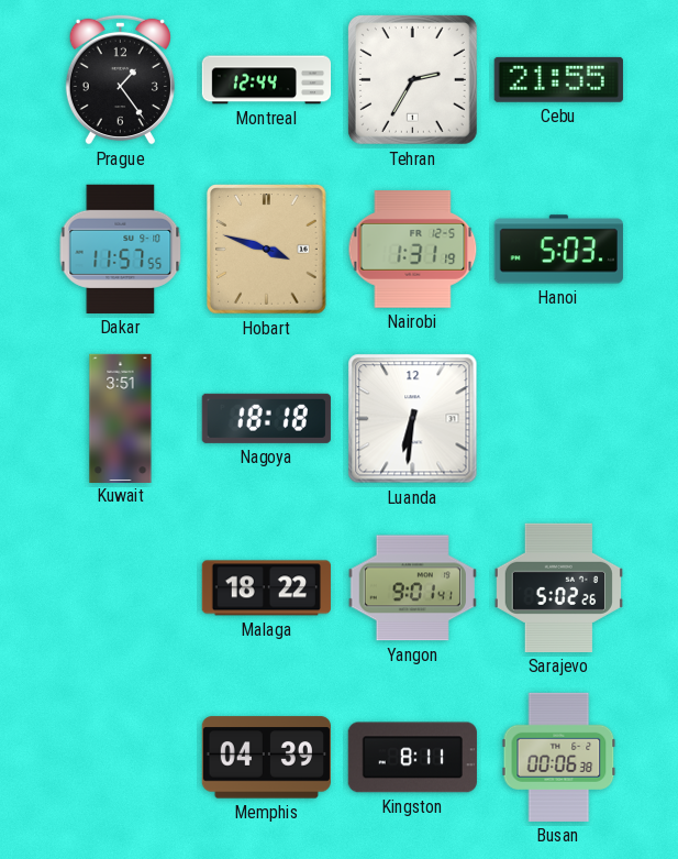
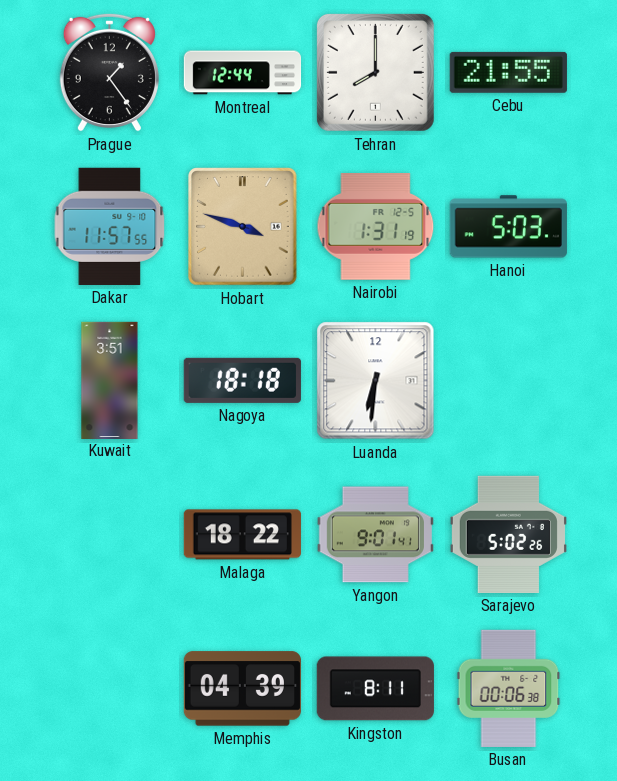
Tehran: 2:35 -> 8:00
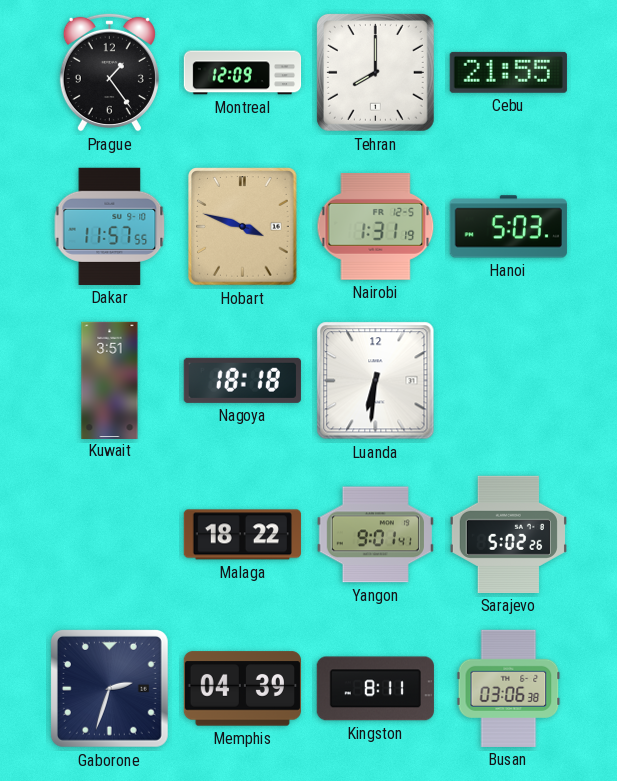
Montreal: 12:44 -> 12:09
Gaborone: none -> 2:33
Busan: 00:06 -> 03:06
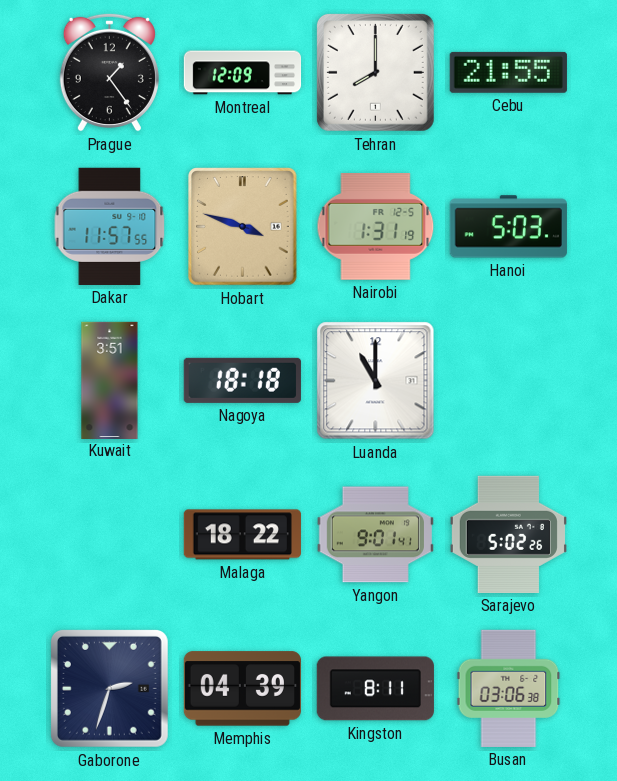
Luanda: 6:31 -> 11:00
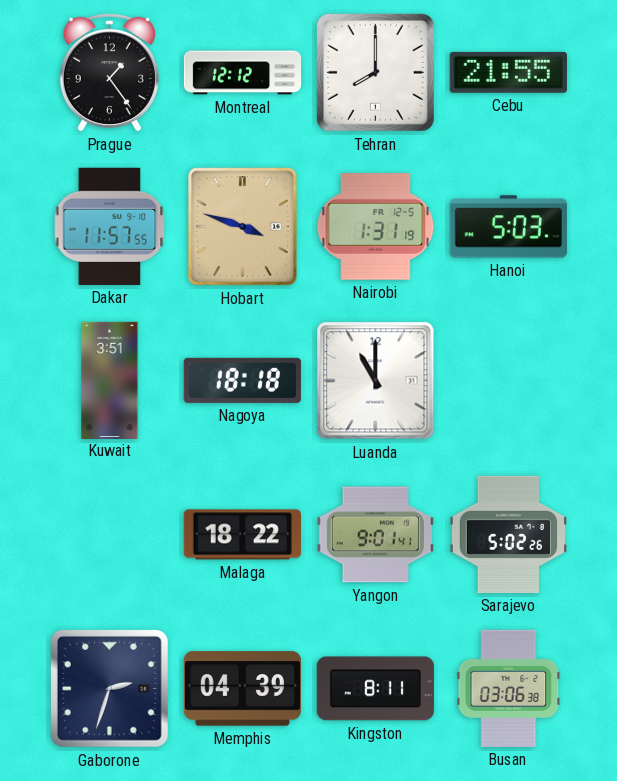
Montreal: 12:09 -> 12:12
